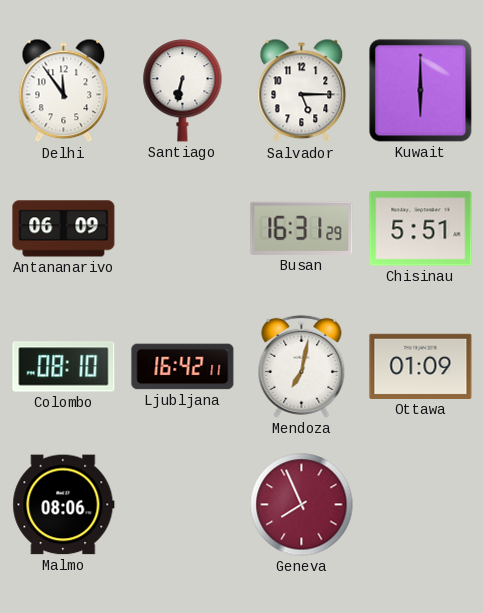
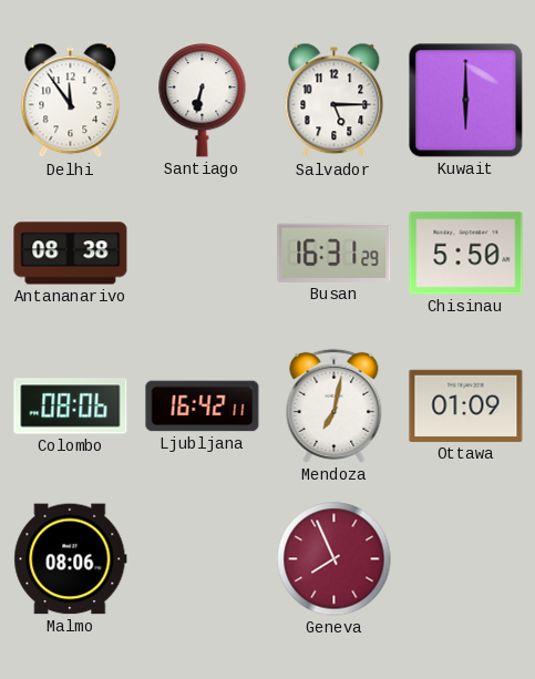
Antananarivo: 06:09 -> 08:38
Chisinau: 5:51 -> 5:50
Colombo: 08:10 -> 08:06
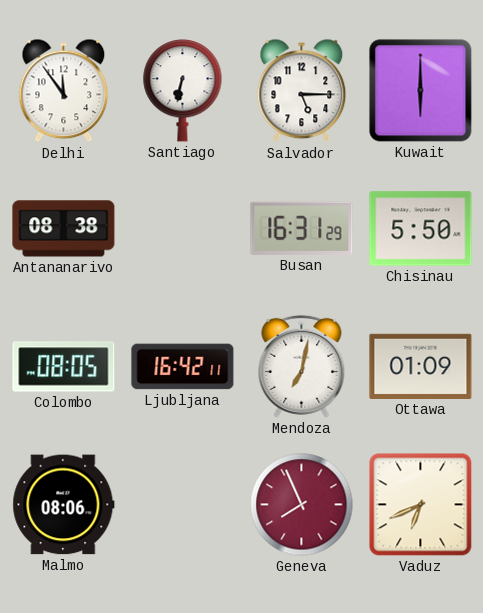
Colombo: 08:06 -> 08:05
Vaduz: none -> 6:41
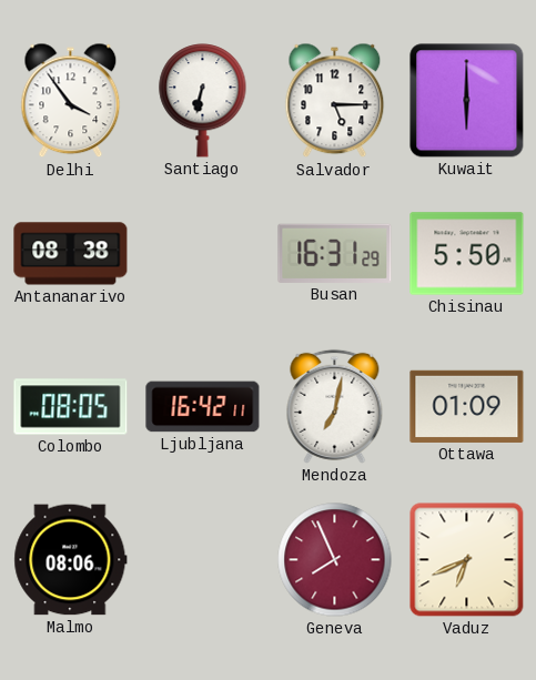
Delhi: 11:54 -> 3:54
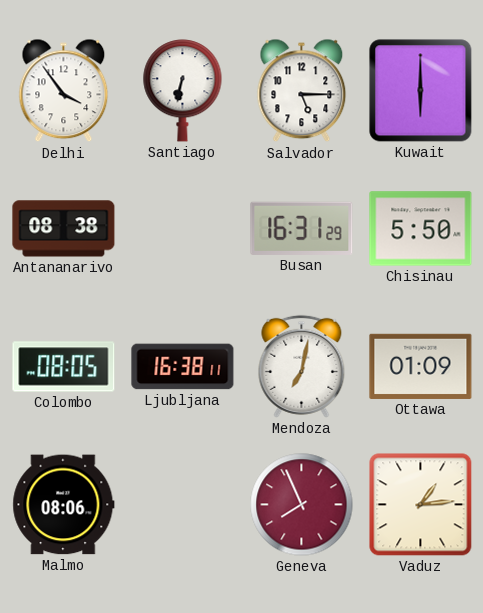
Ljubljana: 16:42 -> 16:38
Vaduz: 6:41 -> 1:14
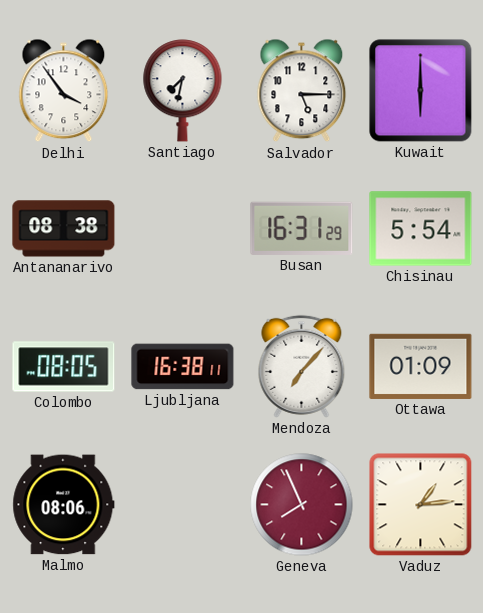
Santiago: 6:32 -> 7:32
Chisinau: 5:50 -> 5:54
Mendoza: 7:02 -> 7:07
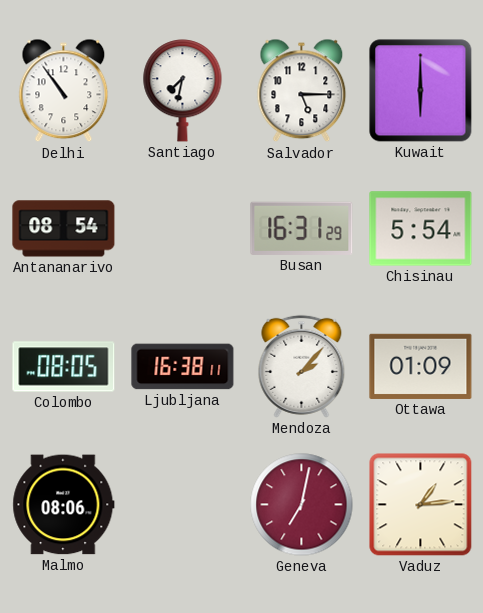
Delhi: 3:54 -> 10:54
Antananarivo: 08:38 -> 08:54
Mendoza: 7:07 -> 2:07
Geneva: 7:56 -> 7:02
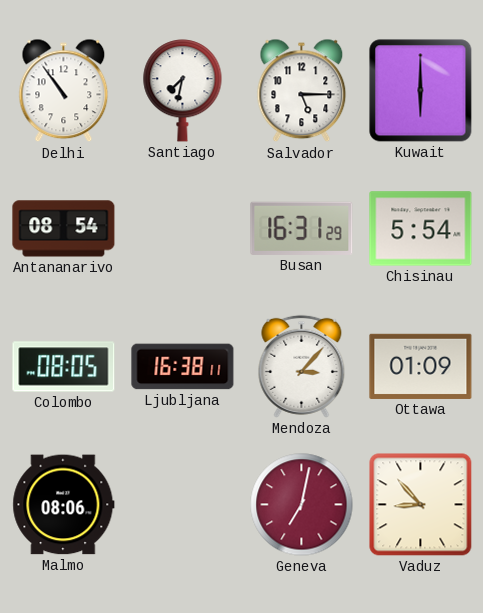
Mendoza: 2:07 -> 3:07
Vaduz: 1:14 -> 8:53
